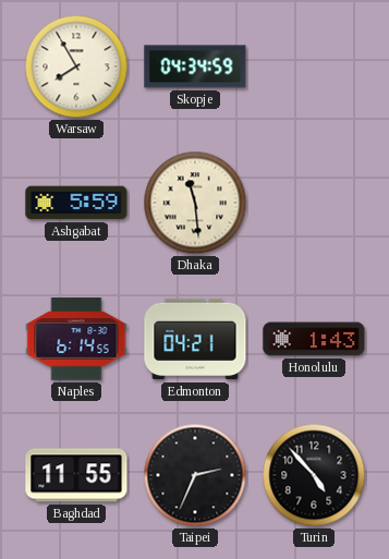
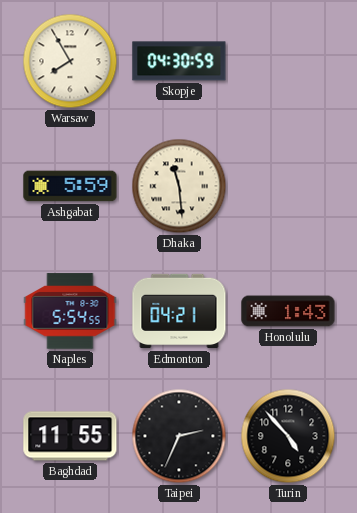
Skopje: 04:34 -> 04:30
Naples: 6:14 -> 5:54
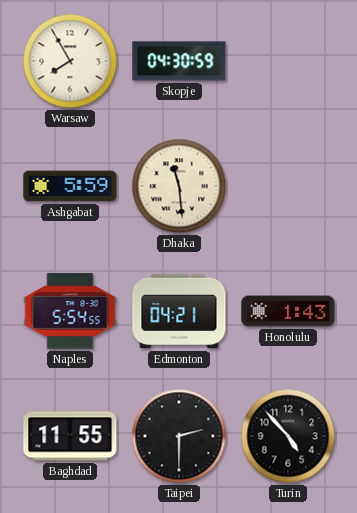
Taipei: 2:34 -> 2:30
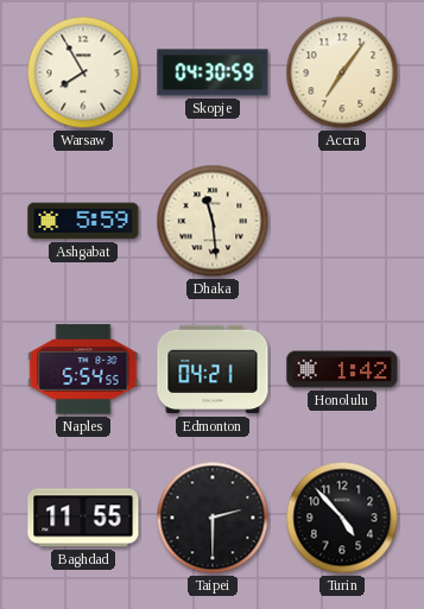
Accra: none -> 7:06
Honolulu: 1:43 -> 1:42
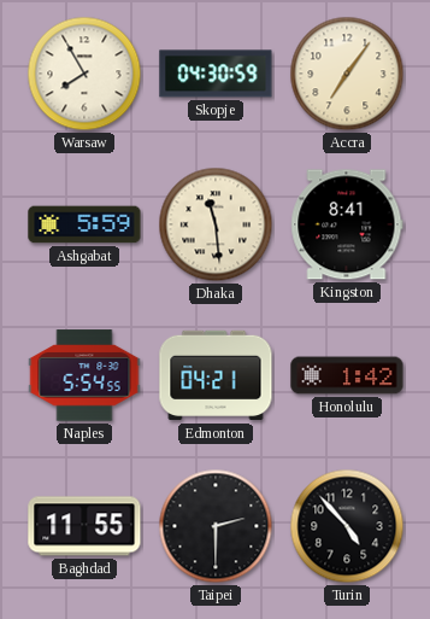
Kingston: none -> 8:41
